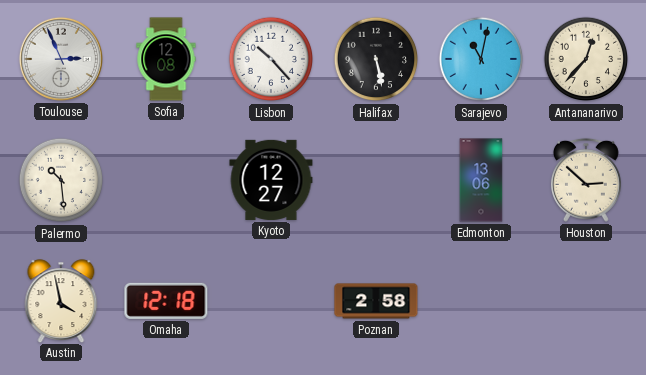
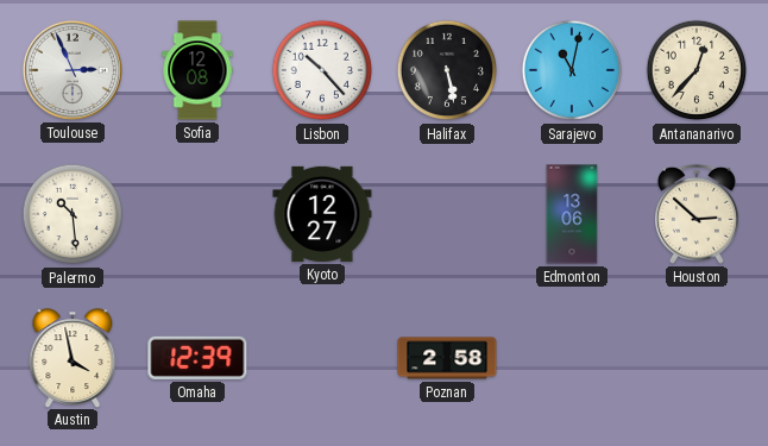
Omaha: 12:18 -> 12:39
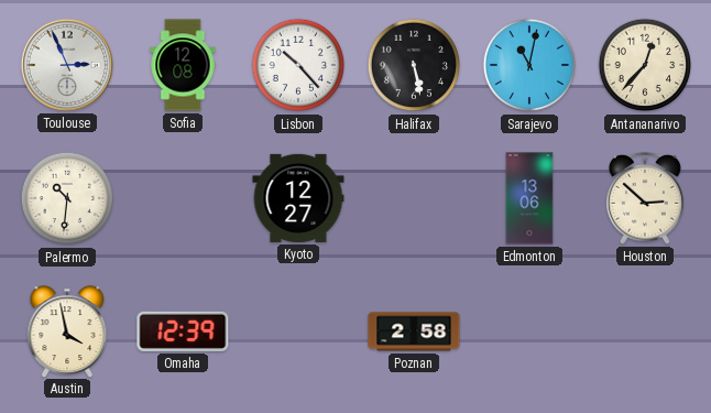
Palermo: 10:29 -> 10:31
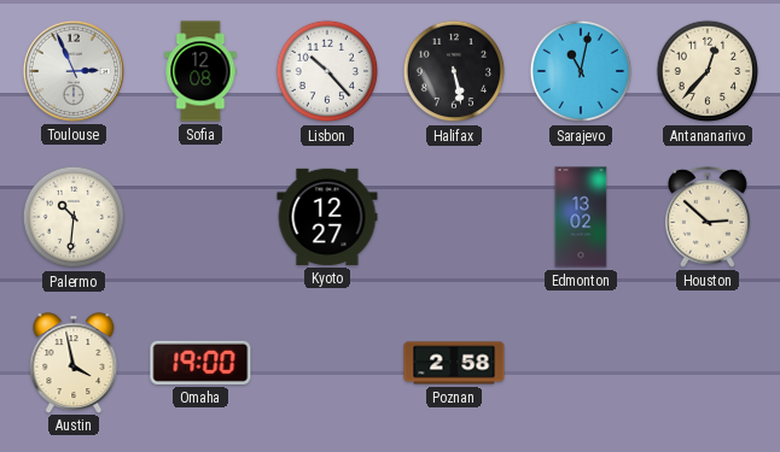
Edmonton: 13:06 -> 13:02
Omaha: 12:39 -> 19:00
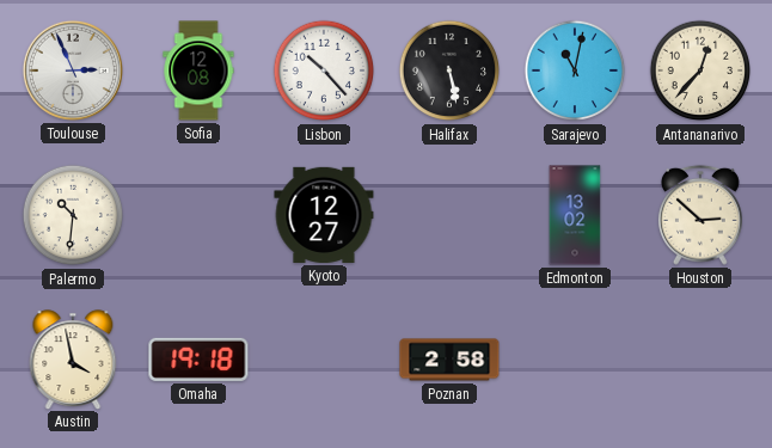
Omaha: 19:00 -> 19:18
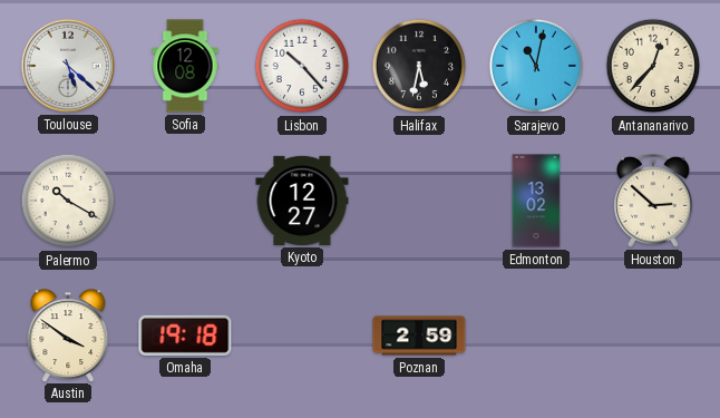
Toulouse: 2:56 -> 5:22
Halifax: 5:28 -> 5:32
Palermo: 10:31 -> 10:20
Austin: 3:58 -> 3:51
Poznan: 2:58 -> 2:59
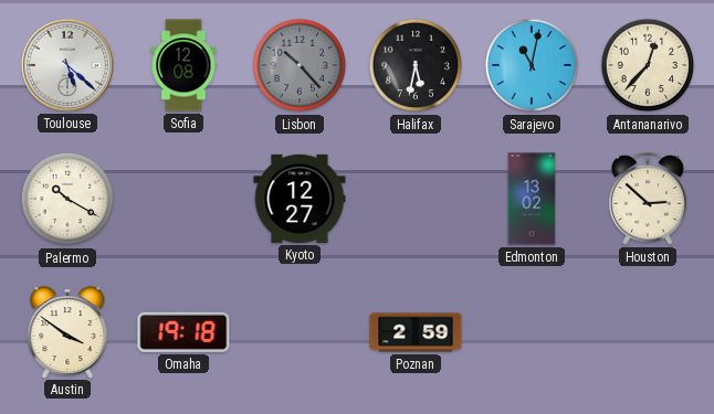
Lisbon dial: white -> grey
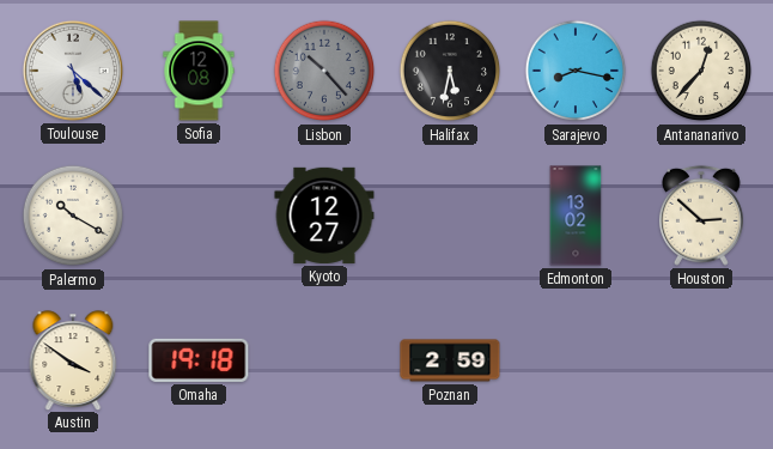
Sarajevo: 11:02 -> 8:17
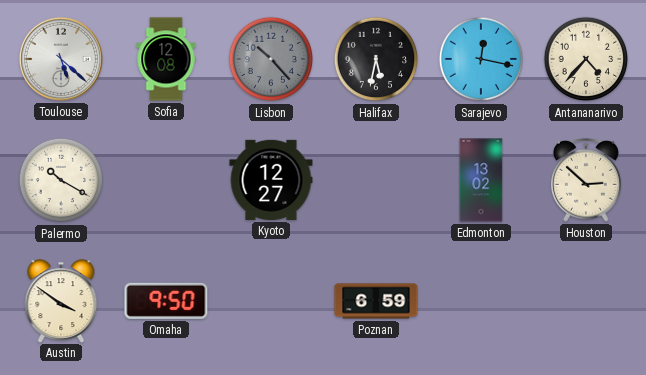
Sarajevo: 8:17 -> 12:17
Antananarivo: 12:37 -> 4:37
Omaha: 19:18 -> 9:50
Poznan: 2:59 -> 6:59
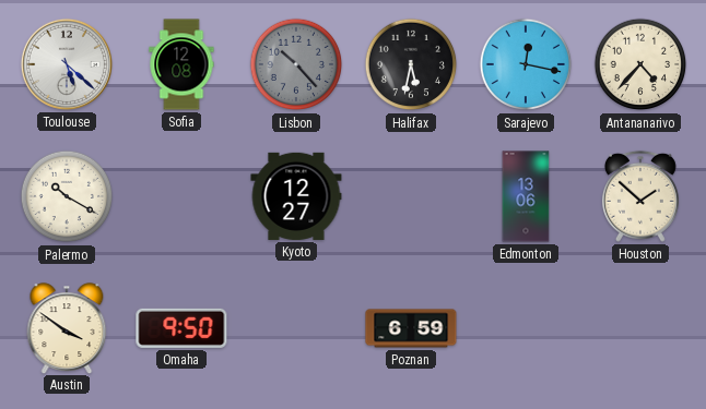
Edmonton: 13:02 -> 13:06
Houston: 2:52 -> 1:52
